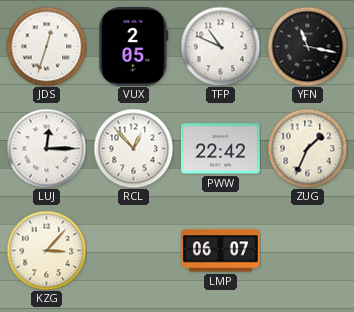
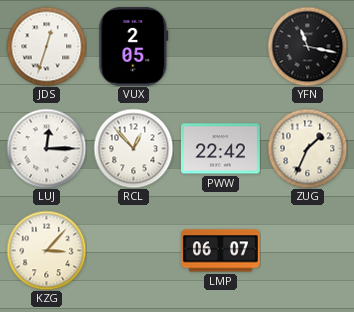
TFP: 10:49 -> none
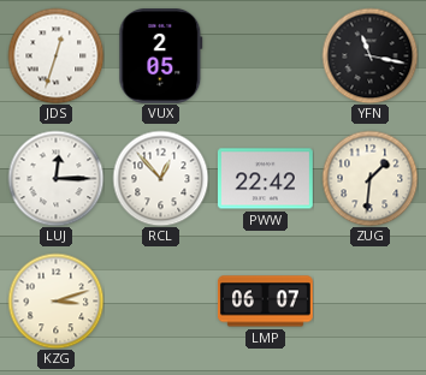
ZUG: 1:34 -> 1:31
KZG: 3:07 -> 3:12
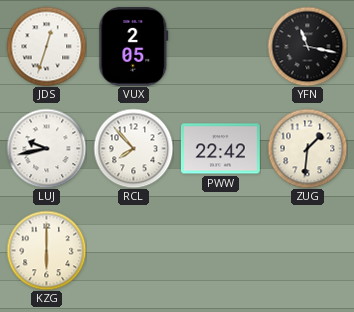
LUJ: 12:15 -> 9:43
RCL: 12:53 -> 7:53
KZG: 3:12 -> 6:00
LMP: 06:07 -> none
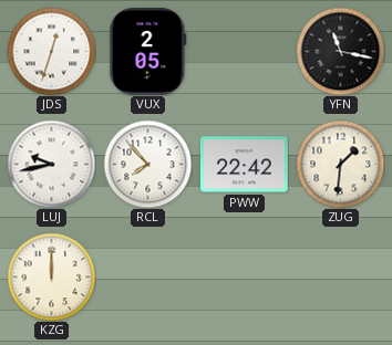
KZG: 6:00 -> 12:00
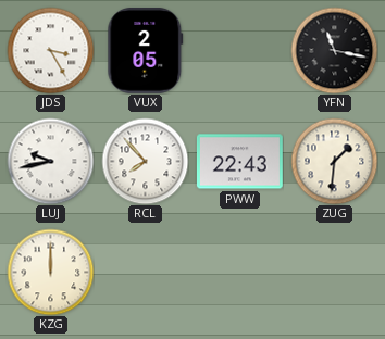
JDS: 12:33 -> 3:25
PWW: 22:42 -> 22:43
